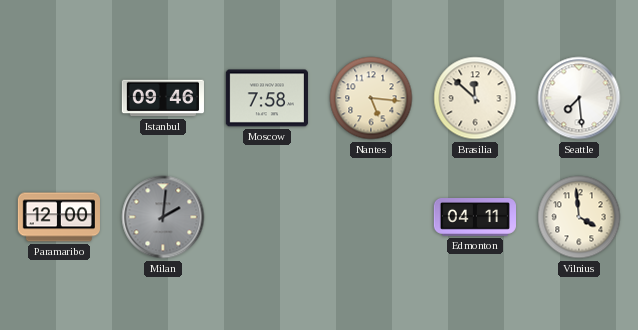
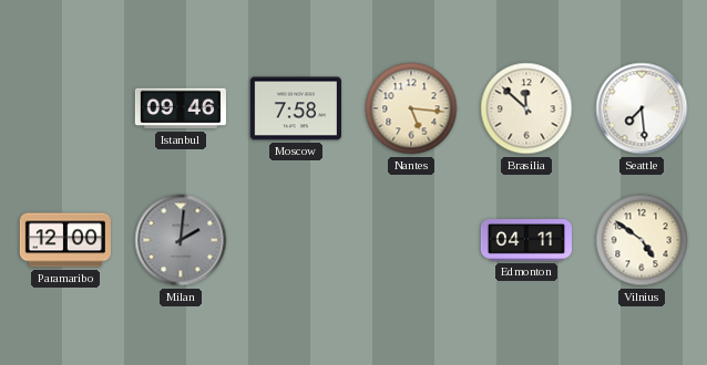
Vilnius: 3:59 -> 4:51
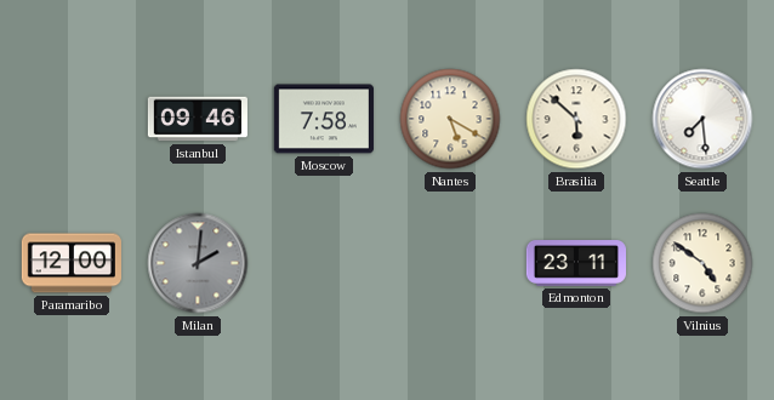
Nantes: 5:16 -> 5:20
Brasilia: 11:52 -> 5:52
Edmonton: 04:11 -> 23:11
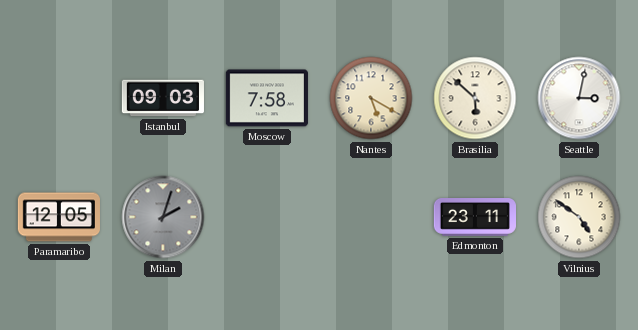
Istanbul: 09:46 -> 09:03
Seattle: 7:29 -> 3:02
Paramaribo: 12:00 -> 12:05
Milan: 2:01 -> 2:03
